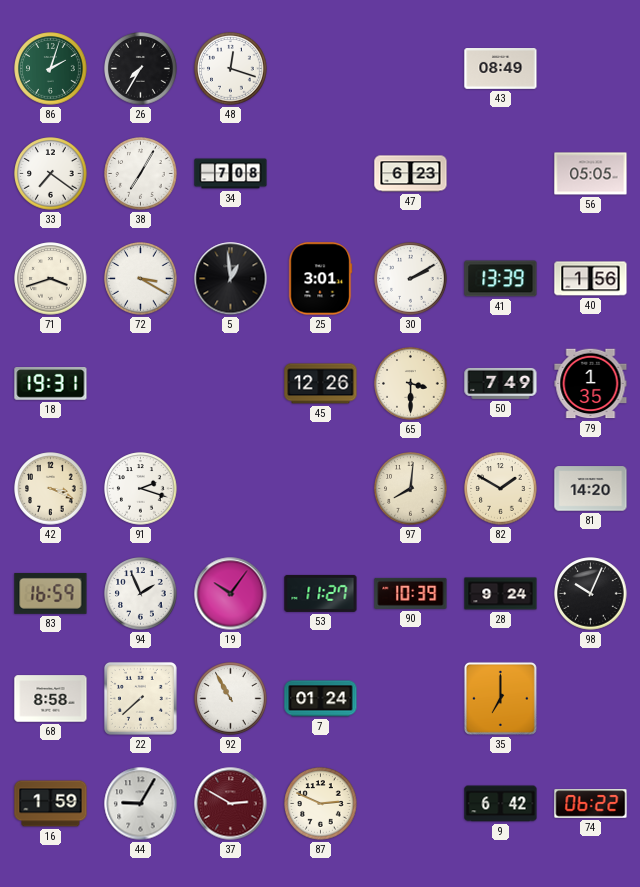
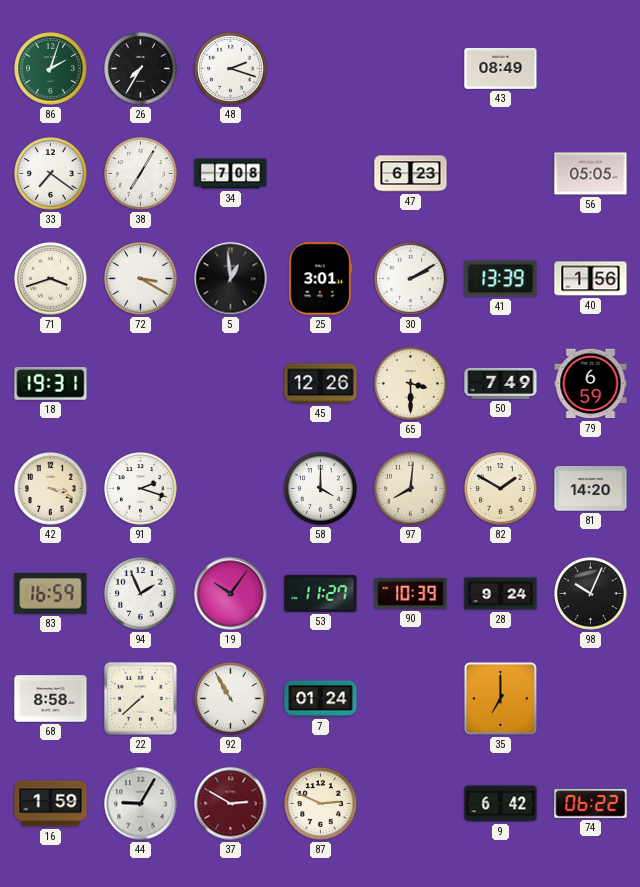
48: 12:18 -> 2:18
79: 1:35 -> 6:59
58: none -> 4:00
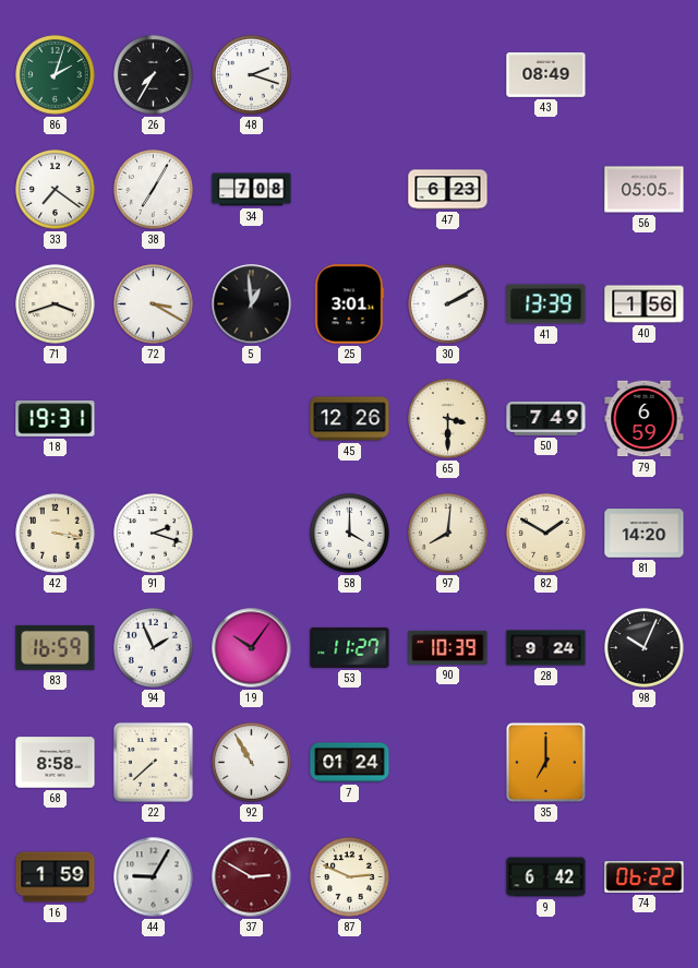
42: 3:19 -> 3:17
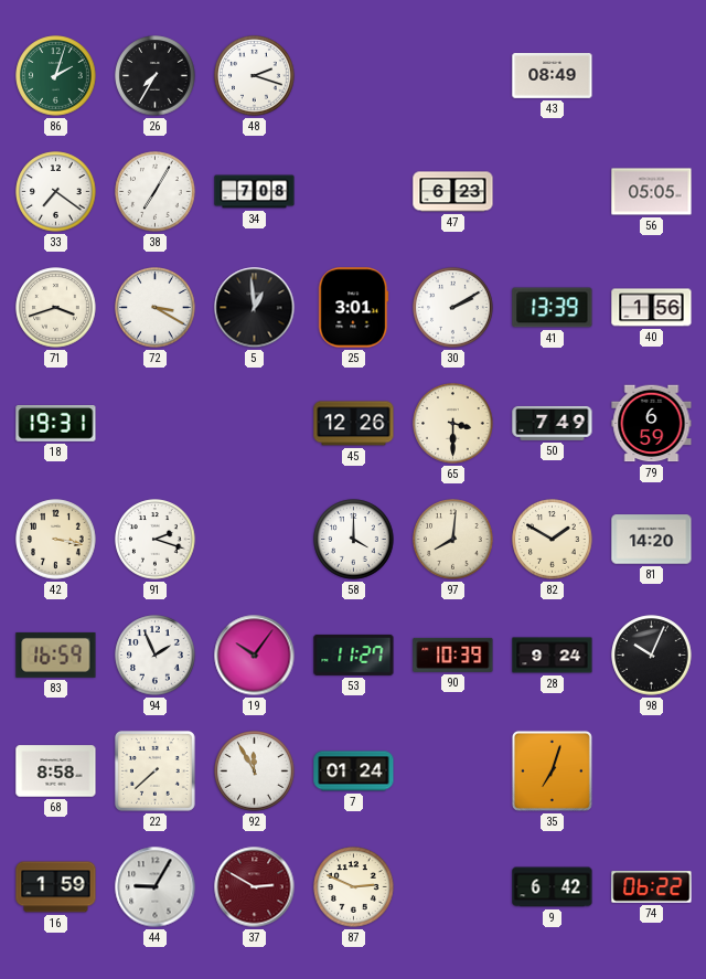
92: 10:55 -> 11:55
35: 7:00 -> 7:03
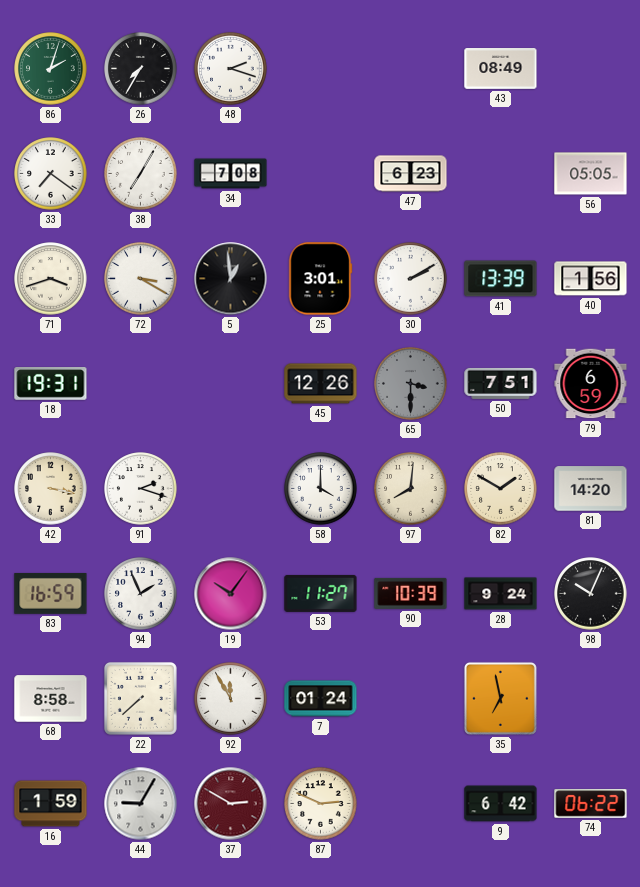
65 dial: cream -> grey
50: 7:49 -> 7:51
35: 7:03 -> 6:58
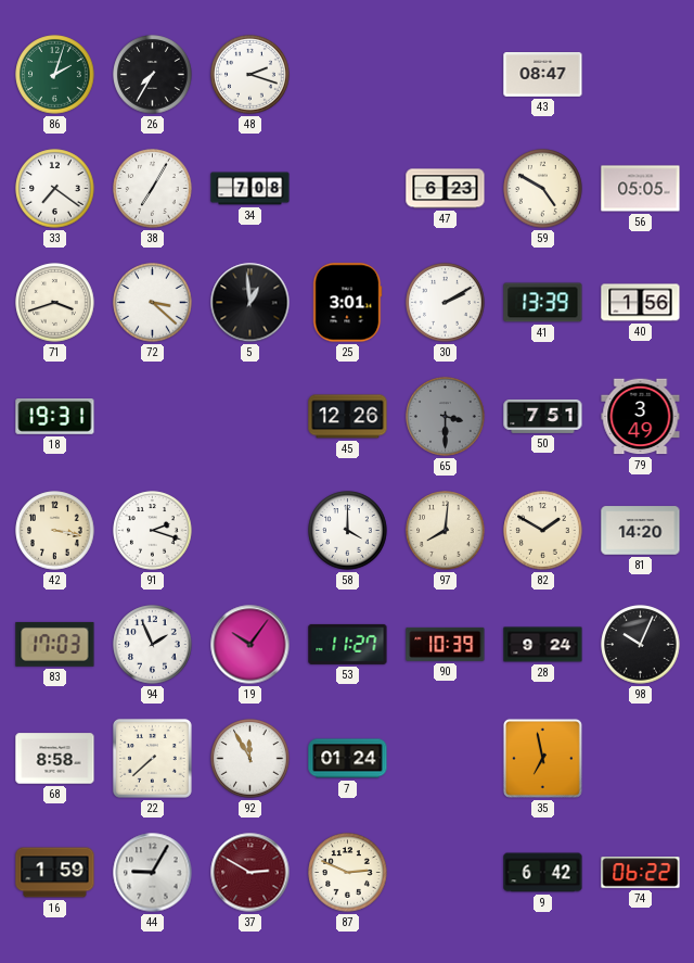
43: 08:49 -> 08:47
59: none -> 4:50
72: 3:20 -> 3:22
79: 6:59 -> 3:49
83: 16:59 -> 17:03
